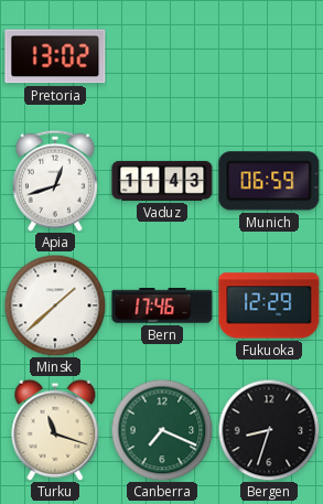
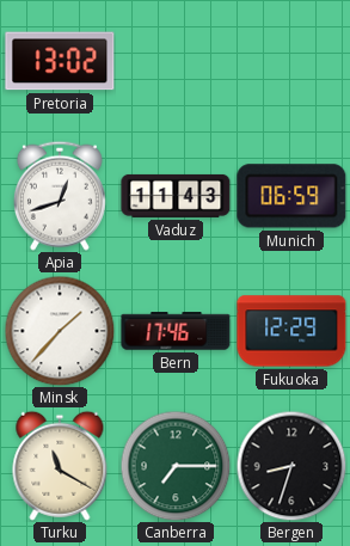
Minsk: 1:38 -> 1:37
Turku: 11:18 -> 11:20
Canberra: 7:19 -> 7:15
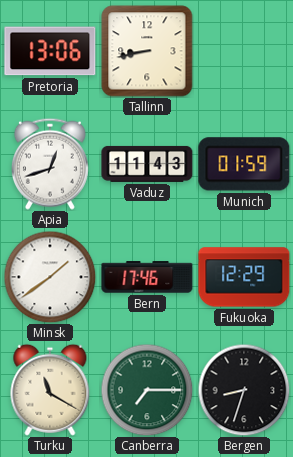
Pretoria: 13:02 -> 13:06
Tallinn: none -> 8:43
Munich: 06:59 -> 01:59
Minsk: 1:37 -> 1:39
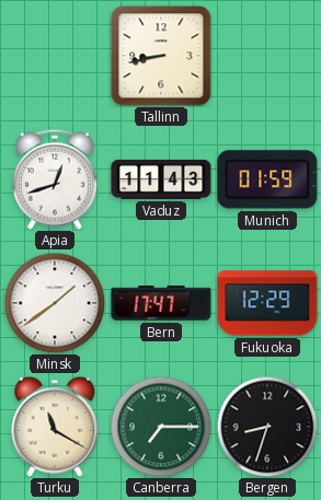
Pretoria: 13:06 -> none
Bern: 17:46 -> 17:47
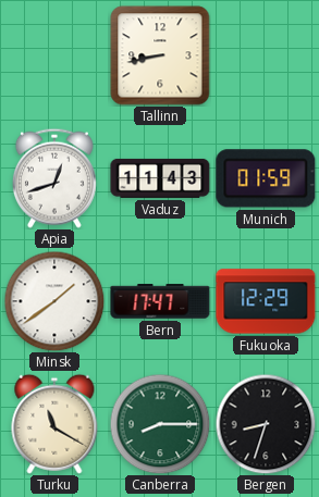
Canberra: 7:15 -> 8:15
